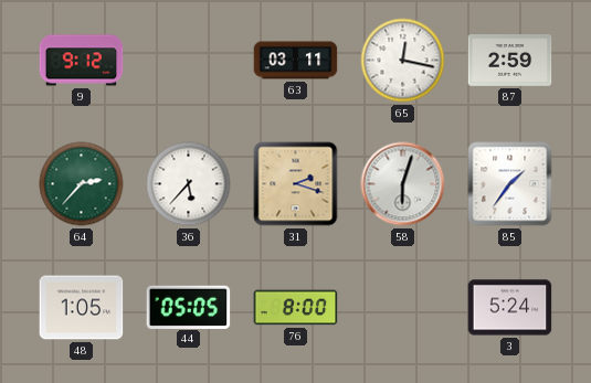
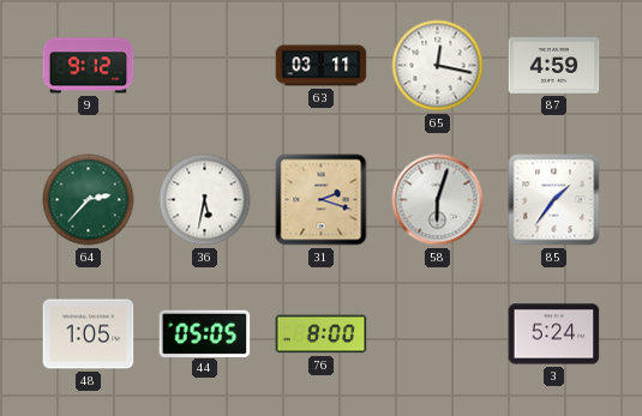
87: 2:59 -> 4:59
36: 5:37 -> 5:32
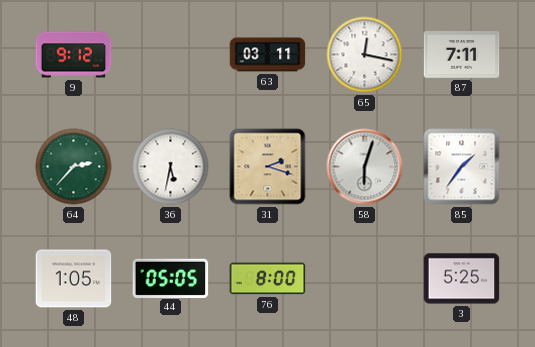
87: 4:59 -> 7:11
3: 5:24 -> 5:25
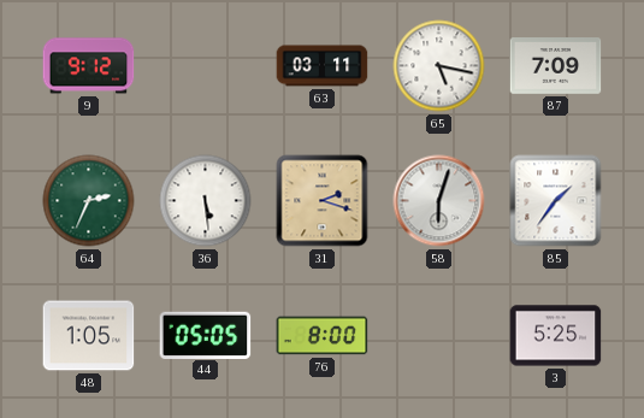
65: 12:17 -> 5:17
87: 7:11 -> 7:09
64: 2:37 -> 2:34
36: 5:32 -> 5:29
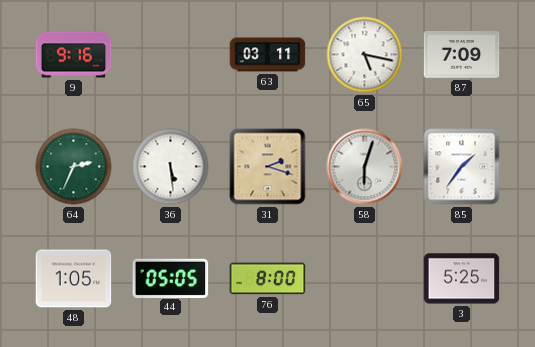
9: 9:12 -> 9:16
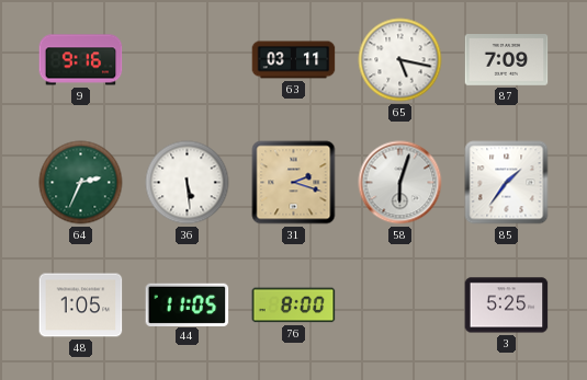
44: 05:05 -> 11:05
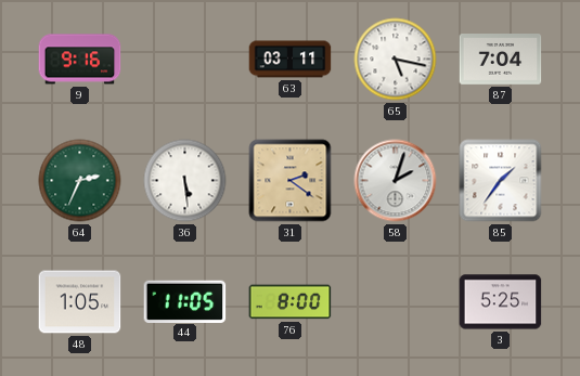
87: 7:09 -> 7:04
31: 2:18 -> 2:21
58: 6:03 -> 2:03
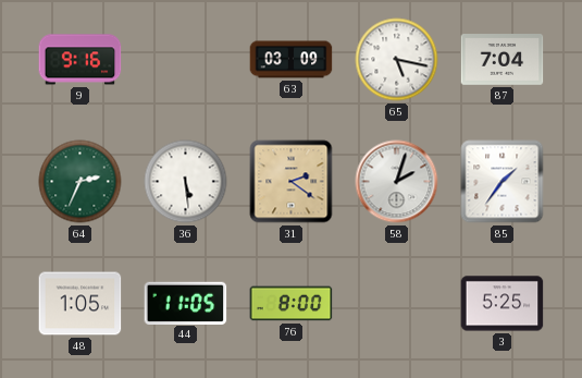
63: 03:11 -> 03:09
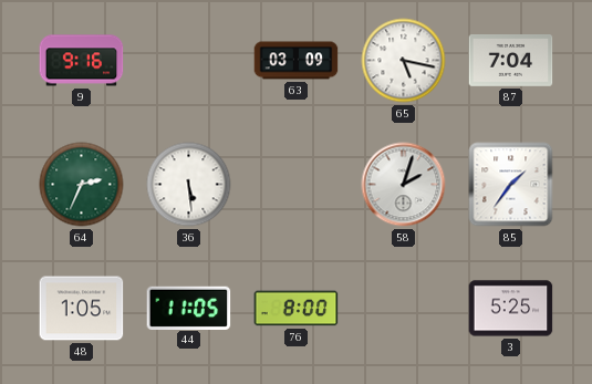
31: 2:21 -> none
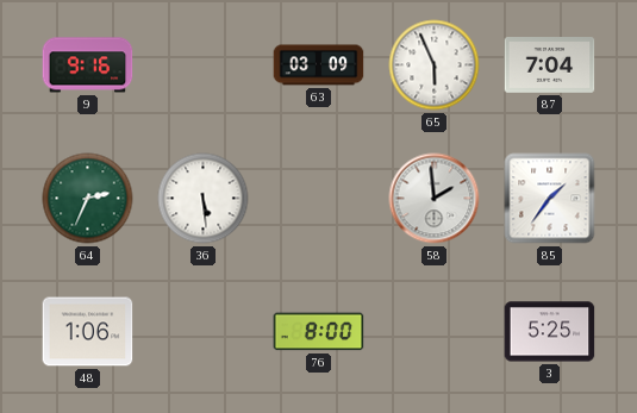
65: 5:17 -> 5:56
58: 2:03 -> 1:59
48: 1:05 -> 1:06
44: 11:05 -> none
